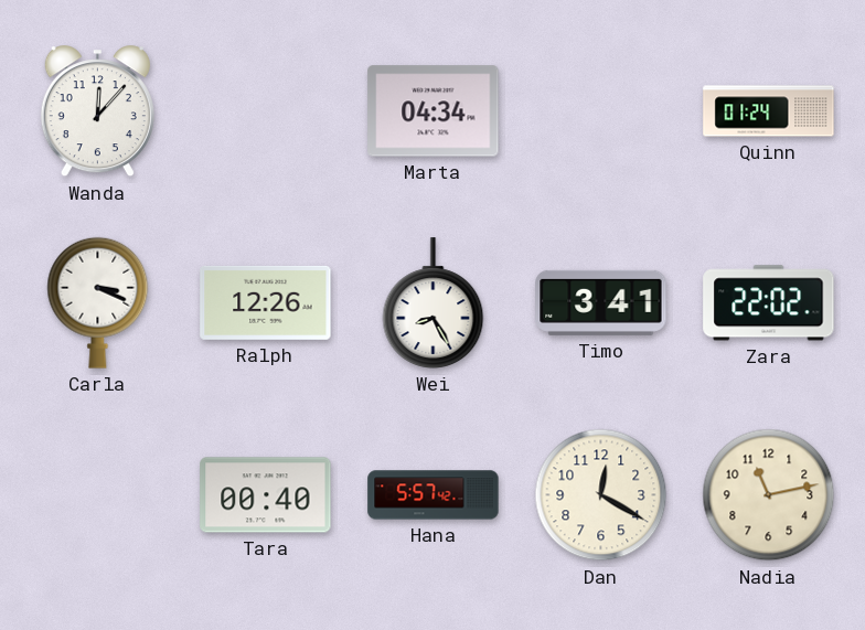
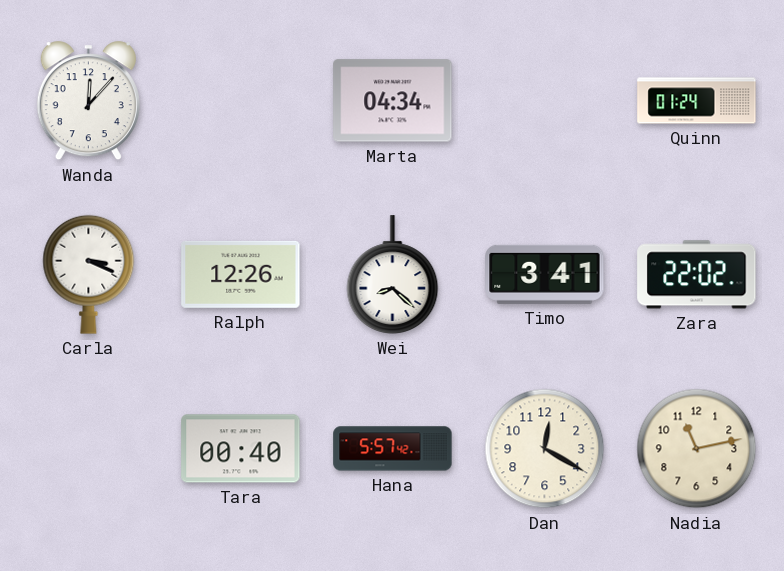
Wei: 8:25 -> 8:22
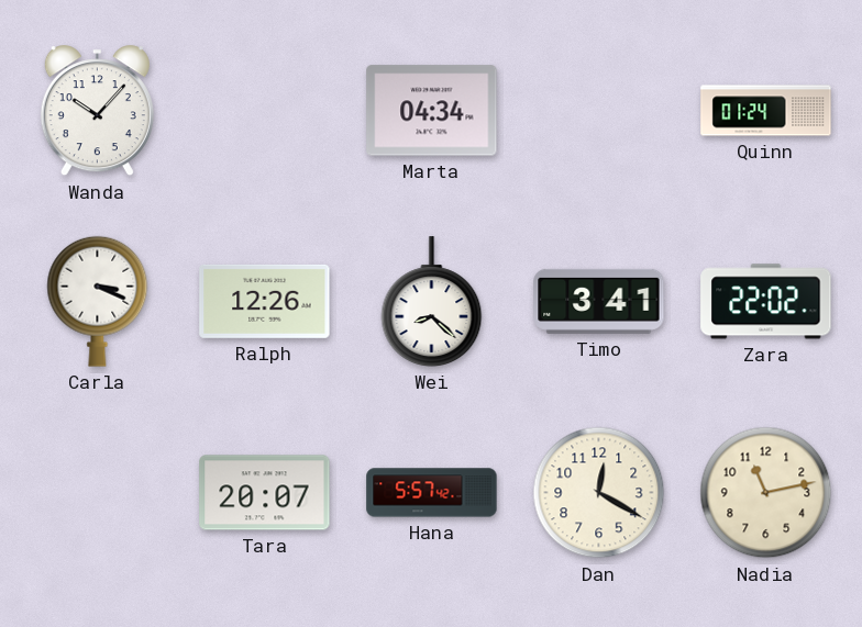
Wanda: 12:07 -> 10:07
Tara: 00:40 -> 20:07
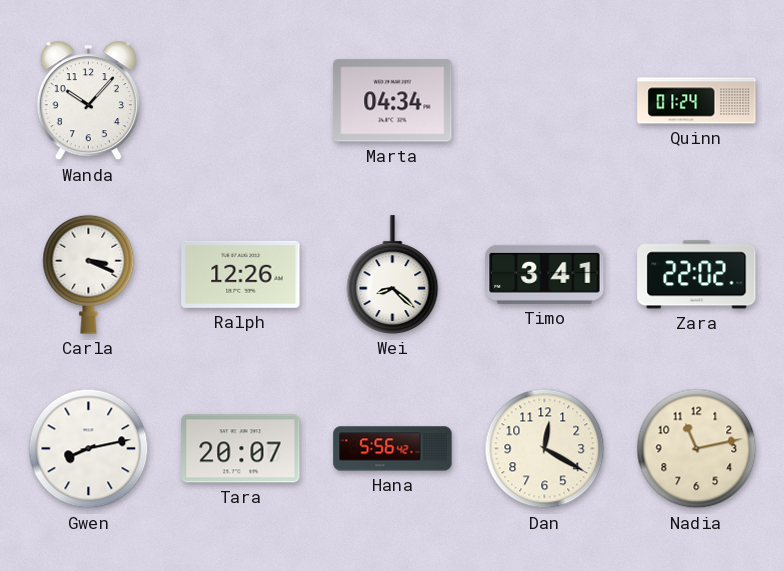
Gwen: none -> 8:13
Hana: 5:57 -> 5:56
